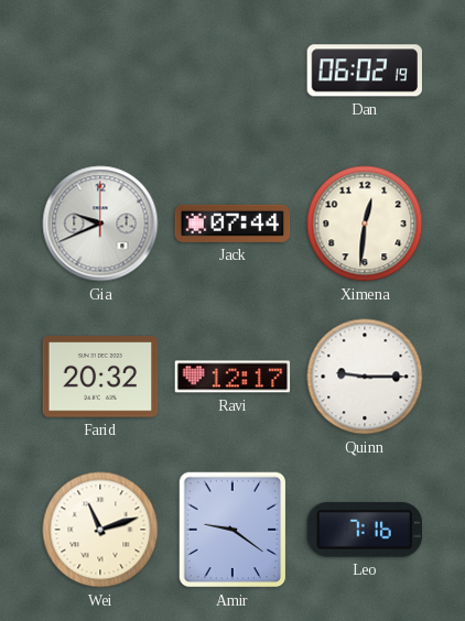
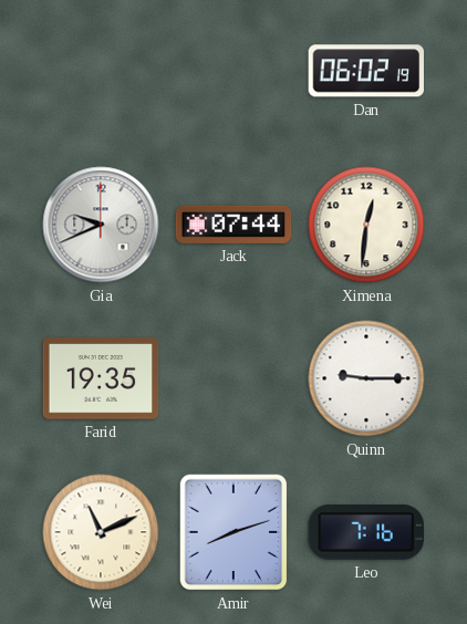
Farid: 20:32 -> 19:35
Ravi: 12:17 -> none
Wei: 11:12 -> 11:11
Amir: 9:21 -> 8:12
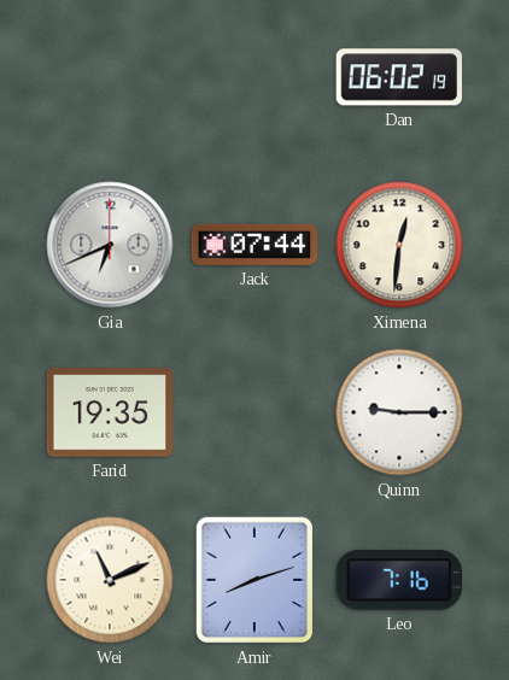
Gia: 9:41 -> 6:41
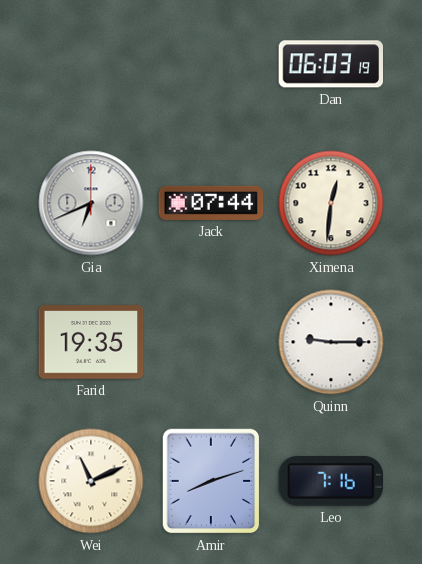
Dan: 06:02 -> 06:03
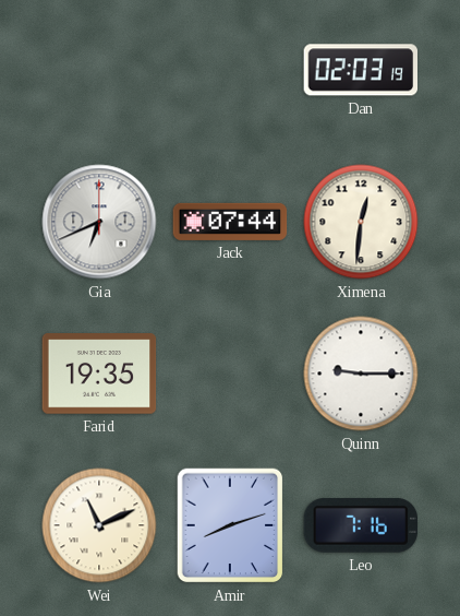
Dan: 06:03 -> 02:03
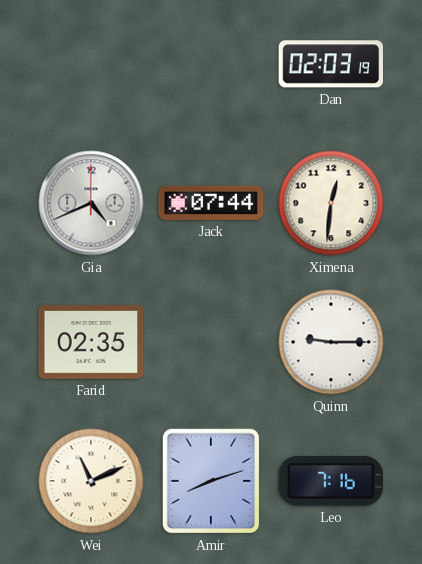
Gia: 6:41 -> 4:41
Farid: 19:35 -> 02:35
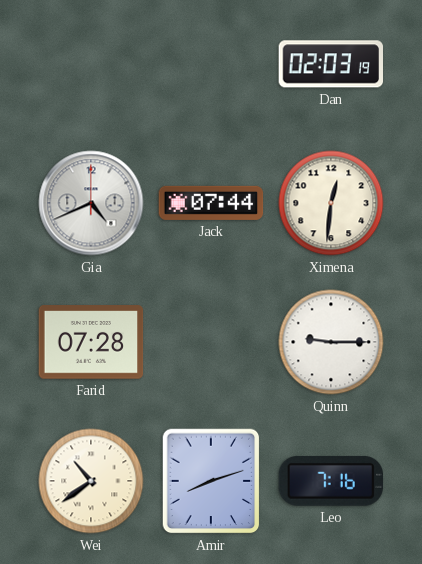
Farid: 02:35 -> 07:28
Wei: 11:11 -> 10:39
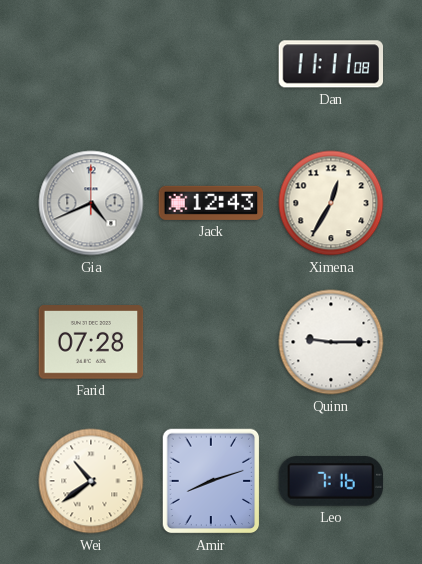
Dan: 02:03 -> 11:11
Jack: 07:44 -> 12:43
Ximena: 12:31 -> 12:35
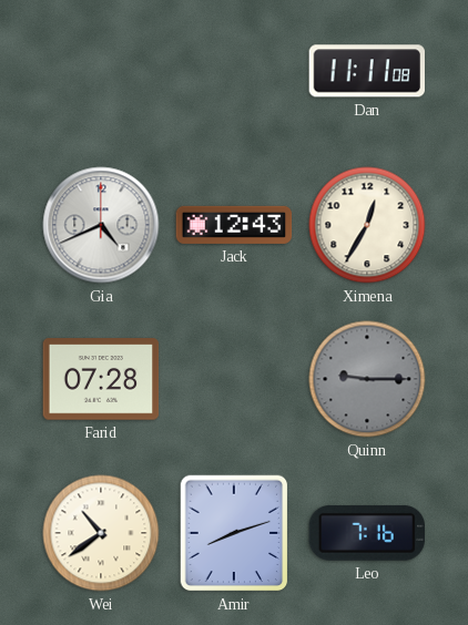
Quinn dial: white -> grey
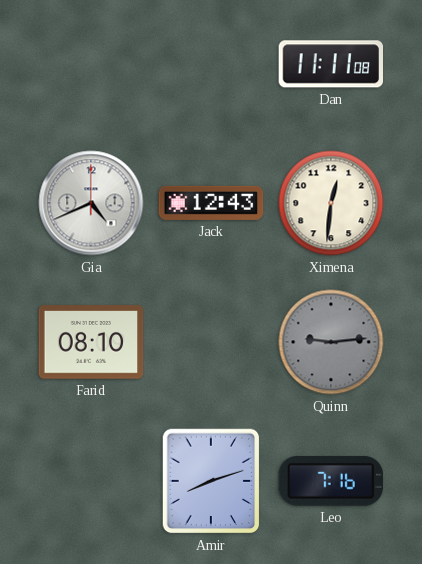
Ximena: 12:35 -> 12:31
Farid: 07:28 -> 08:10
Quinn: 9:15 -> 9:14
Wei: 10:39 -> none
